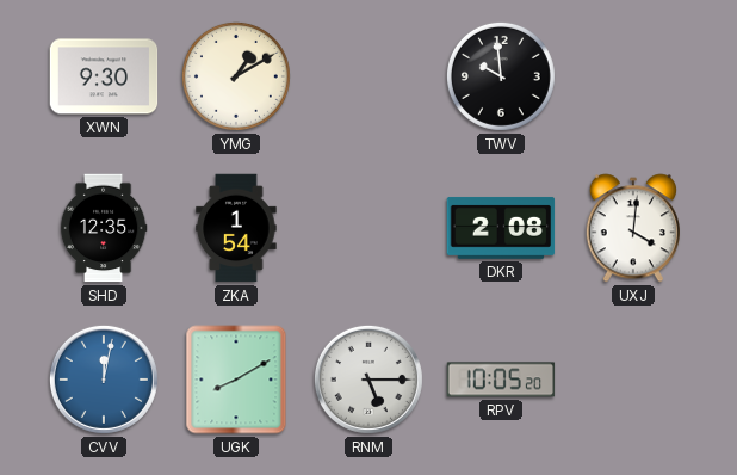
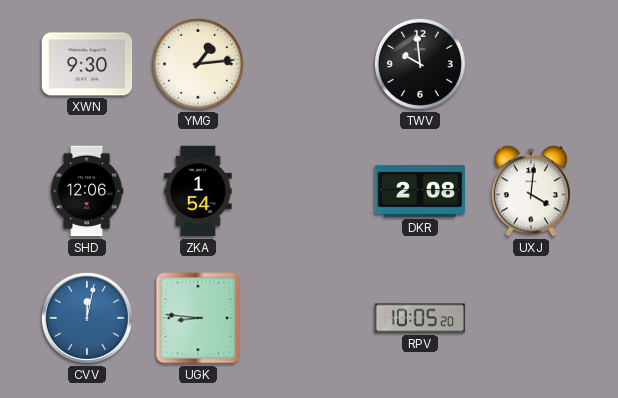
YMG: 1:10 -> 1:14
SHD: 12:35 -> 12:06
UGK: 8:10 -> 8:46
RNM: 5:15 -> none
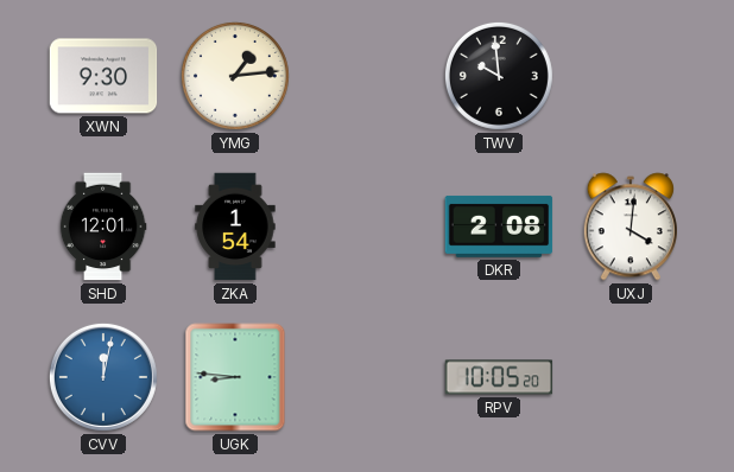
SHD: 12:06 -> 12:01
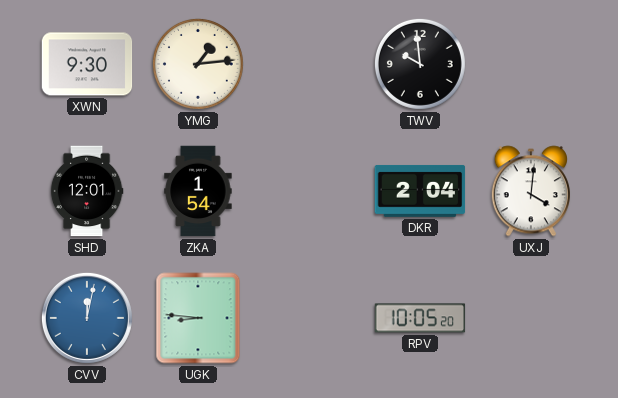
DKR: 2:08 -> 2:04
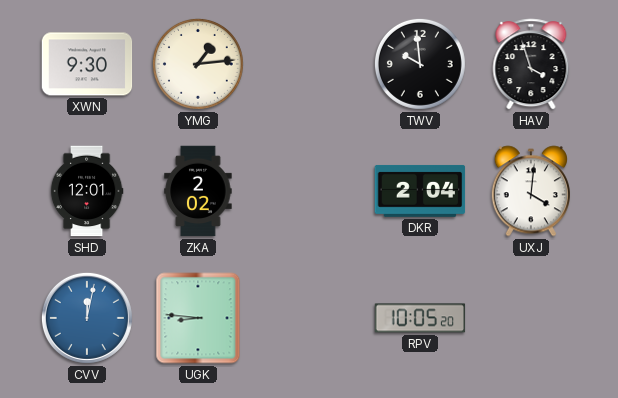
HAV: none -> 3:57
ZKA: 1:54 -> 2:02
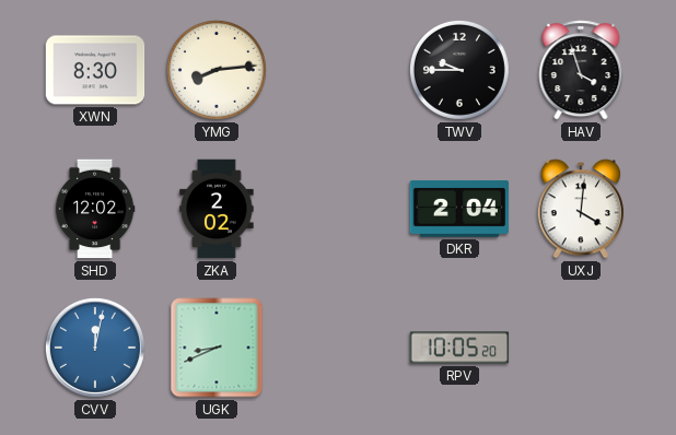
XWN: 9:30 -> 8:30
YMG: 1:14 -> 8:14
TWV: 9:59 -> 9:45
SHD: 12:01 -> 12:02
UGK: 8:46 -> 8:41
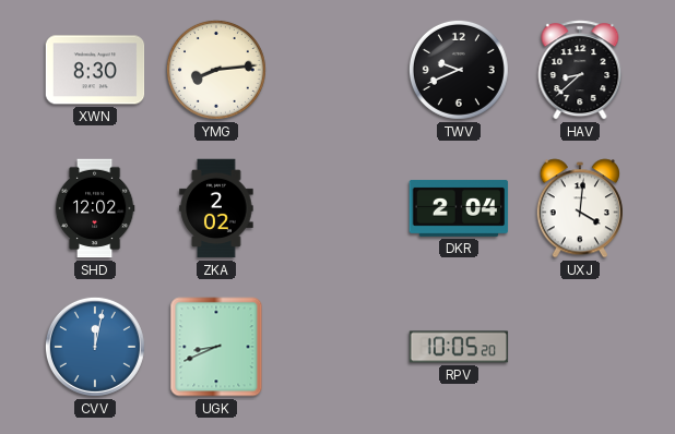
TWV: 9:45 -> 9:41
HAV: 3:57 -> 8:38
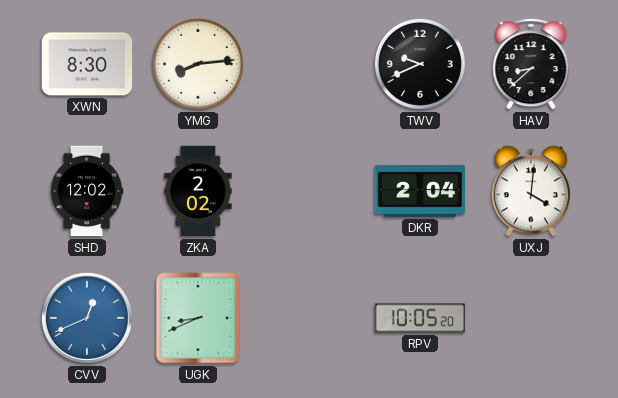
CVV: 12:02 -> 12:41
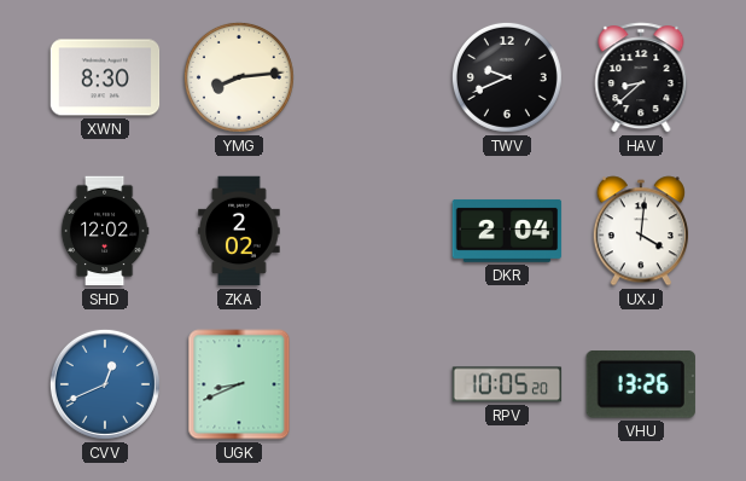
VHU: none -> 13:26
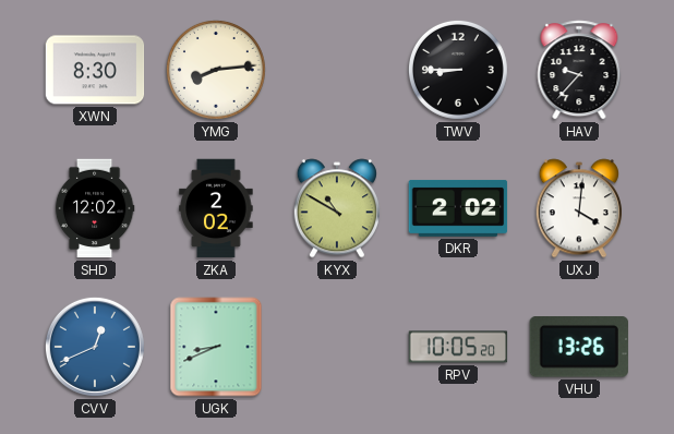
TWV: 9:41 -> 8:45
HAV: 8:38 -> 9:37
KYX: none -> 10:50
DKR: 2:04 -> 2:02
